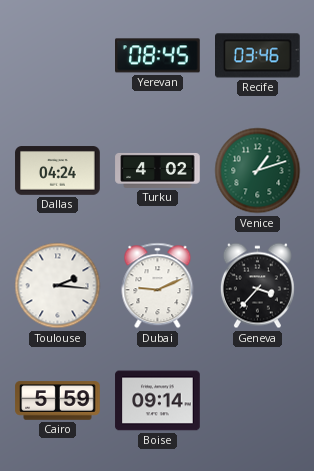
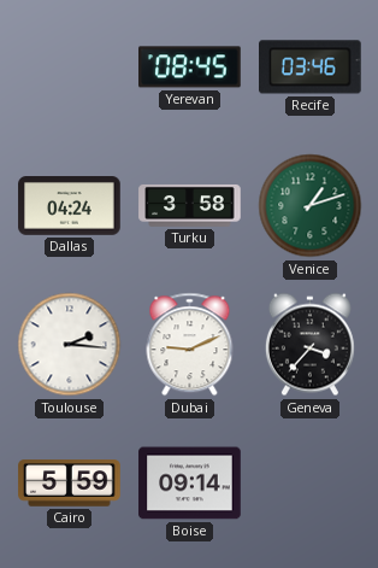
Turku: 4:02 -> 3:58
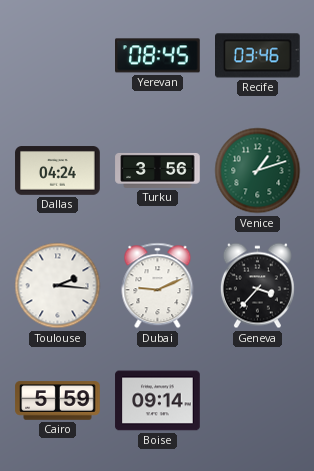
Turku: 3:58 -> 3:56
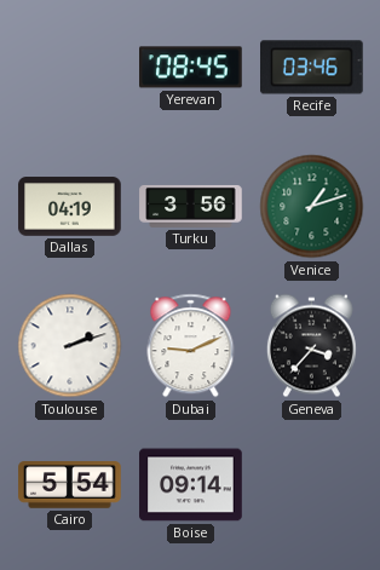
Dallas: 04:24 -> 04:19
Toulouse: 2:16 -> 2:12
Cairo: 5:59 -> 5:54
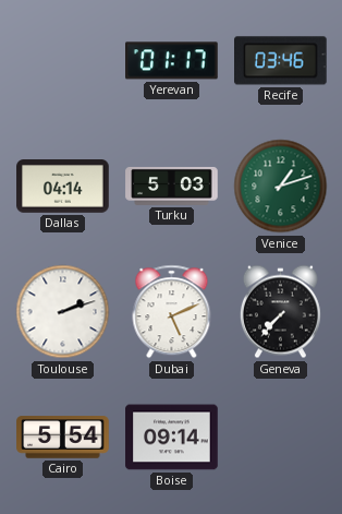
Yerevan: 08:45 -> 01:17
Dallas: 04:19 -> 04:14
Turku: 3:56 -> 5:03
Dubai: 9:11 -> 5:11
Geneva: 3:37 -> 7:37
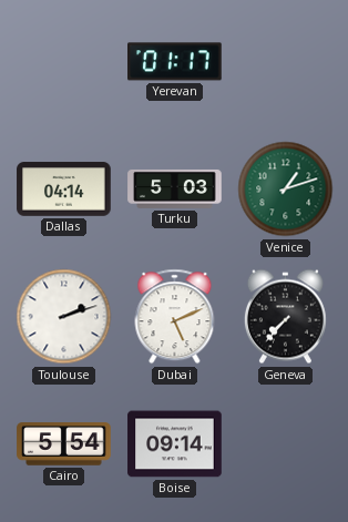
Recife: 03:46 -> none
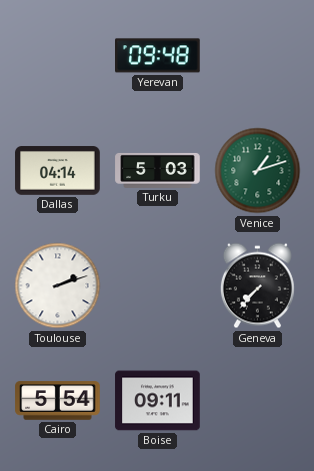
Yerevan: 01:17 -> 09:48
Dubai: 5:11 -> none
Boise: 09:14 -> 09:11
